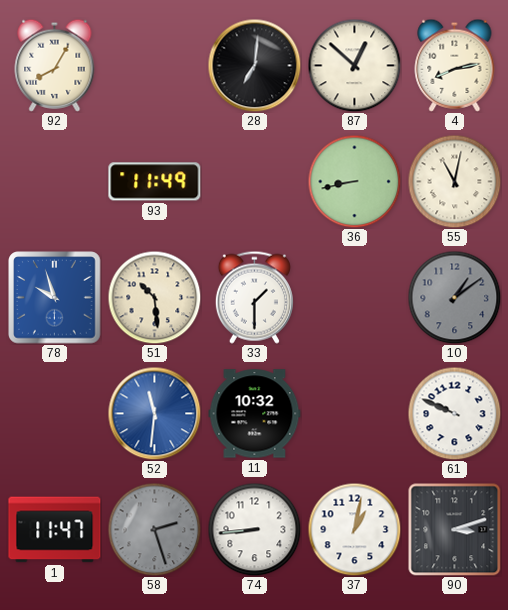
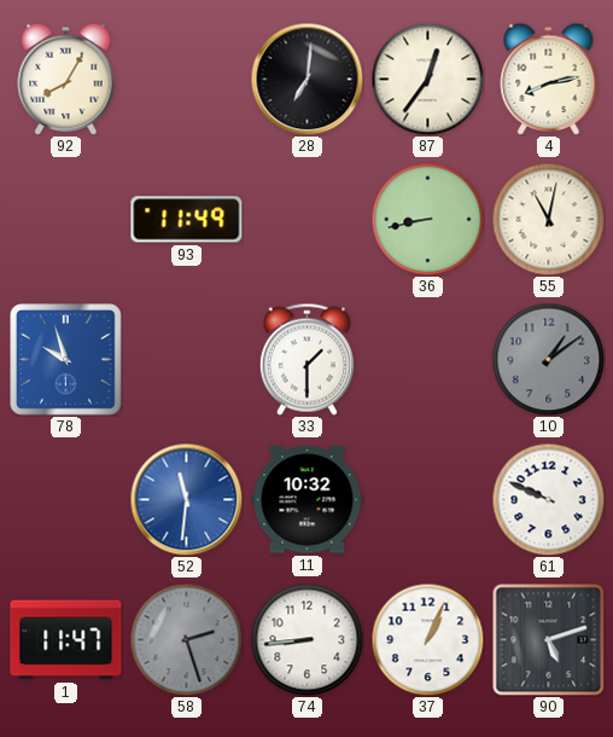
87: 12:52 -> 12:36
51: 10:29 -> none
37: 1:02 -> 1:04
90: 3:12 -> 5:12
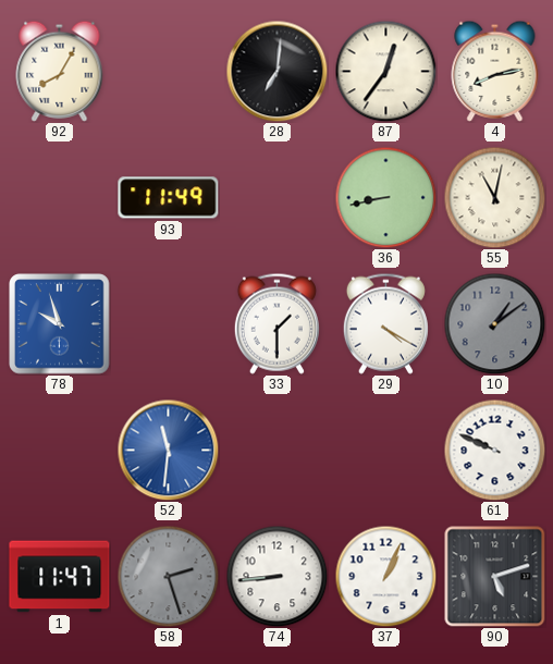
29: none -> 4:20
11: 10:32 -> none
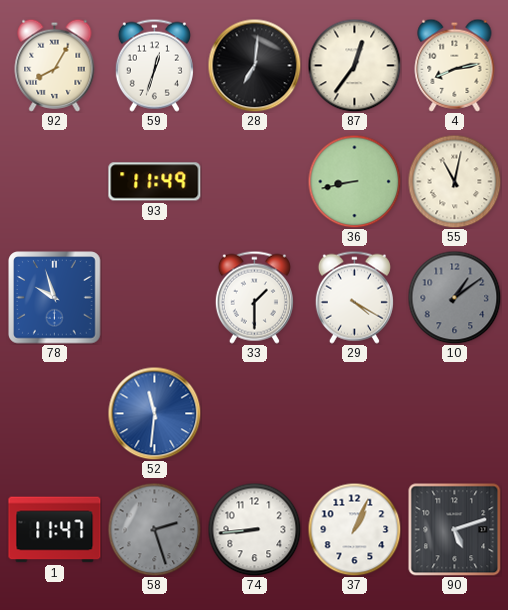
59: none -> 12:33
61: 9:49 -> none
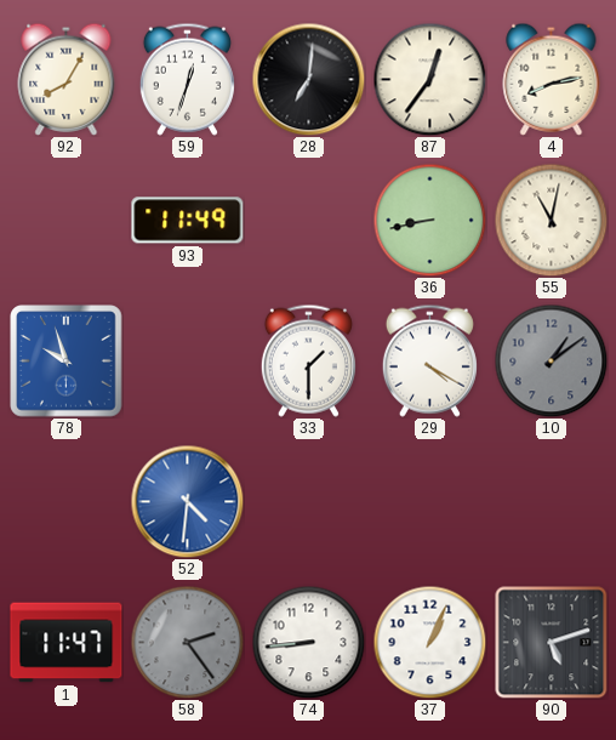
52: 11:31 -> 4:31
58: 2:27 -> 2:24
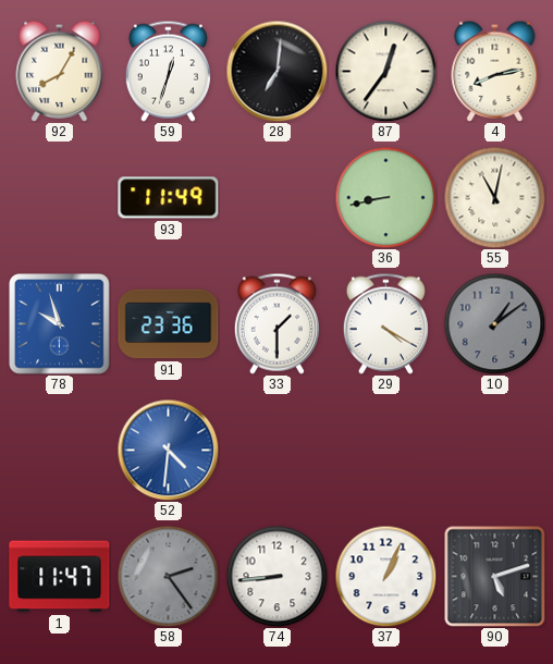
91: none -> 23:36
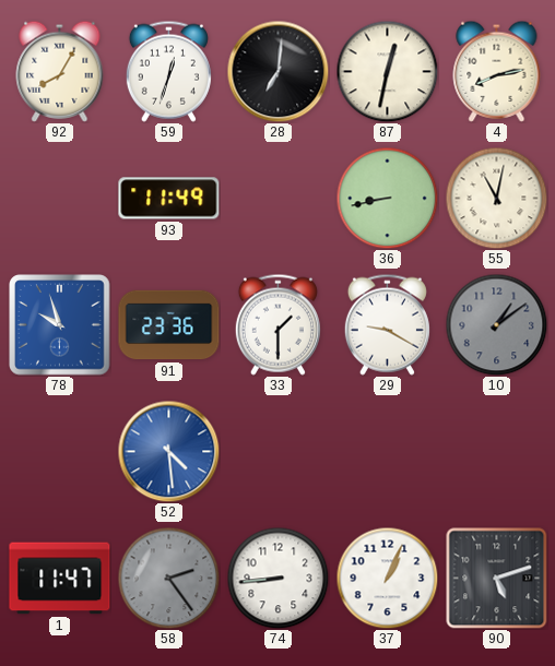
87: 12:36 -> 12:32
29: 4:20 -> 9:20
52: 4:31 -> 4:29
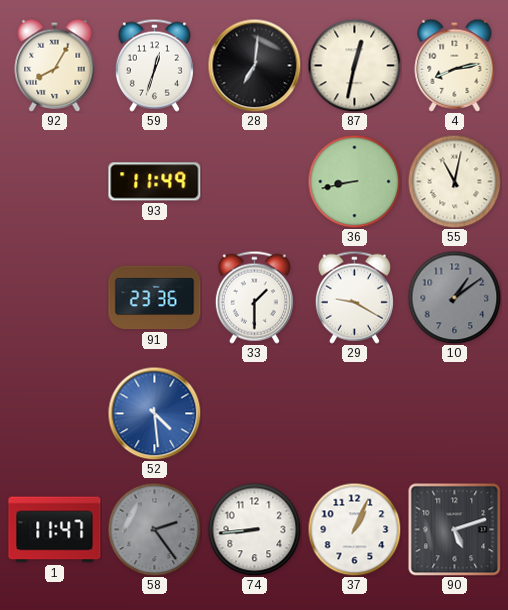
78: 9:57 -> none
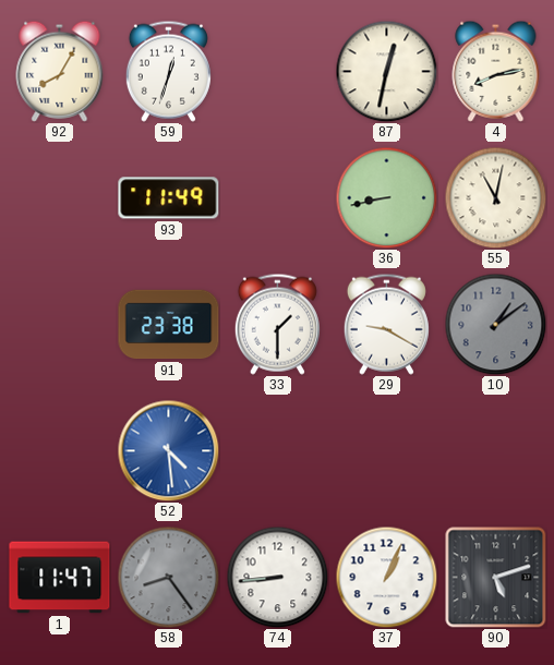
28: 7:01 -> none
91: 23:36 -> 23:38
58: 2:24 -> 8:24
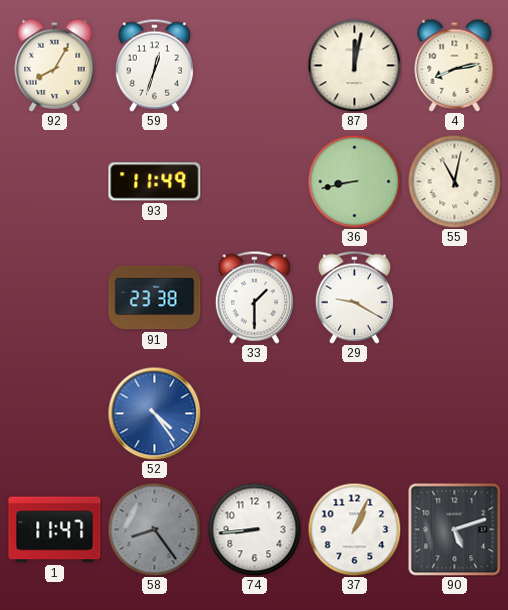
87: 12:32 -> 12:02
10: 1:09 -> none
52: 4:29 -> 4:24
